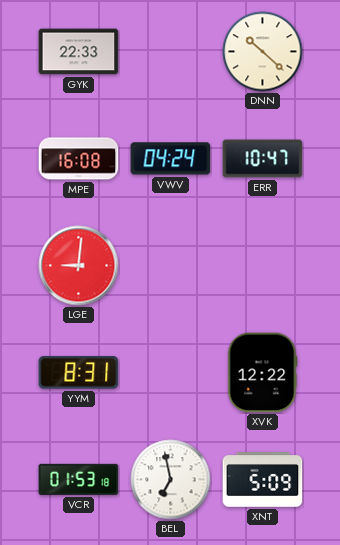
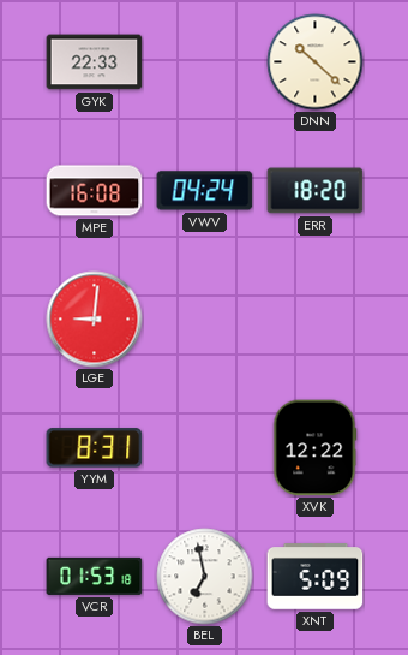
ERR: 10:47 -> 18:20
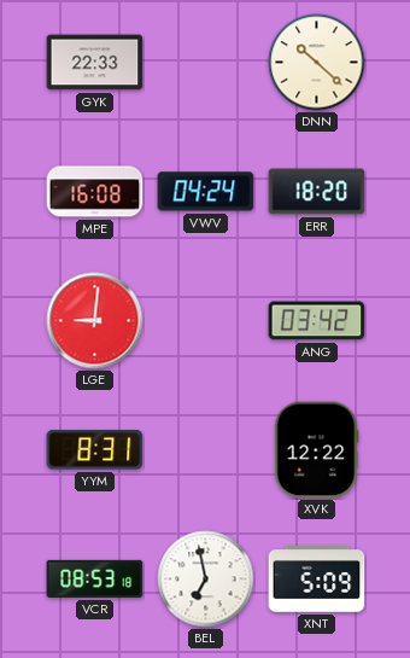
ANG: none -> 03:42
VCR: 01:53 -> 08:53
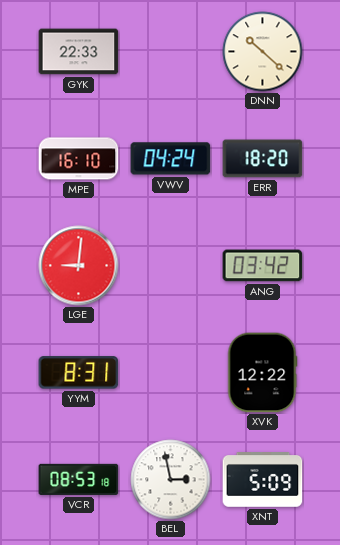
MPE: 16:08 -> 16:10
BEL: 6:58 -> 2:58
